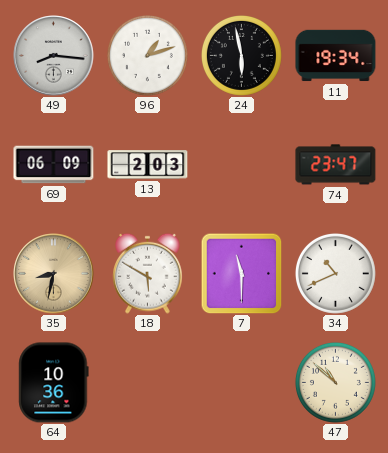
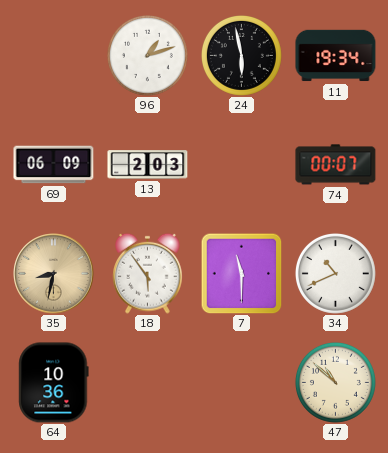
49: 8:16 -> none
74: 23:47 -> 00:07
18: 5:50 -> 5:54
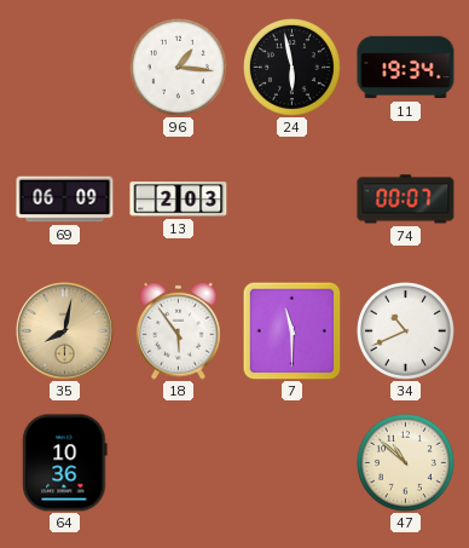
96: 1:12 -> 1:16
35: 8:32 -> 8:02
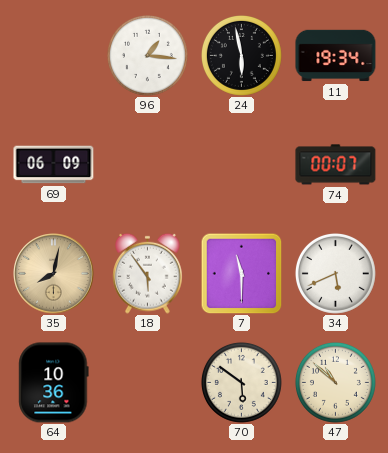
13: 2:03 -> none
34: 10:41 -> 5:41
70: none -> 5:51
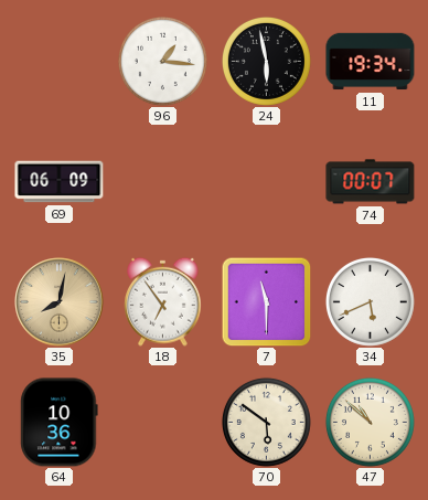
18: 5:54 -> 6:54
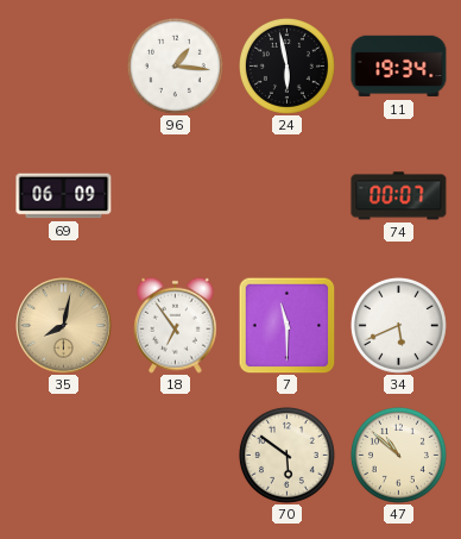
64: 10:36 -> none
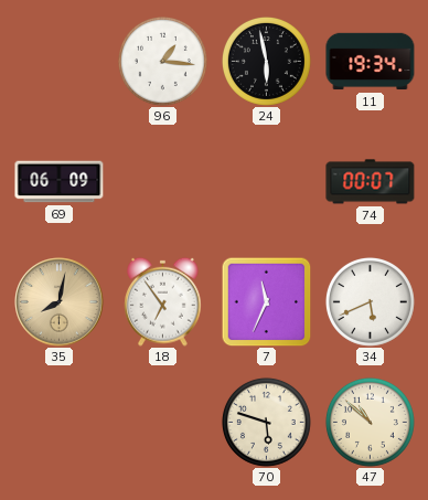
7: 11:30 -> 11:34
70: 5:51 -> 5:48
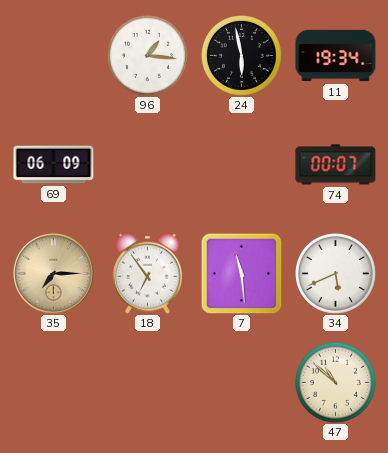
35: 8:02 -> 7:15
7: 11:34 -> 11:29
70: 5:48 -> none
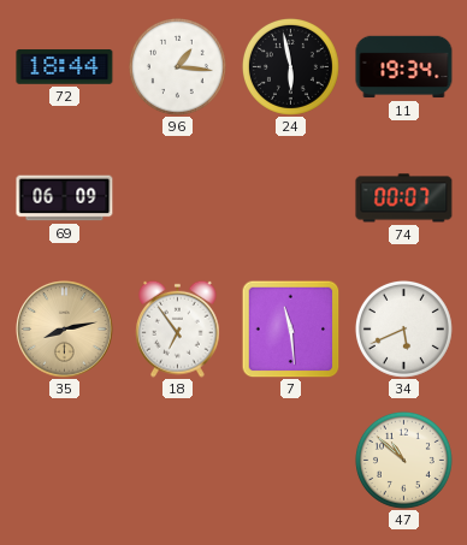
72: none -> 18:44
35: 7:15 -> 8:13
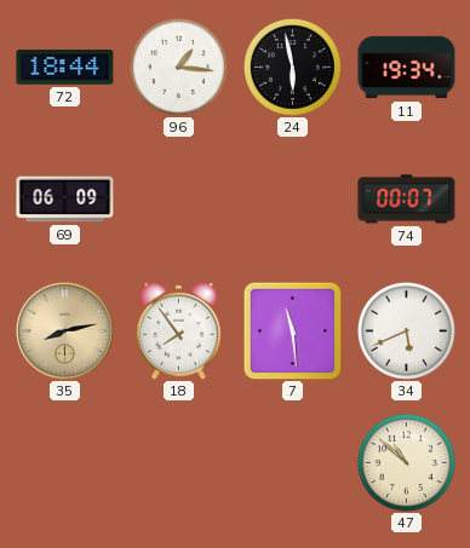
18: 6:54 -> 7:54
